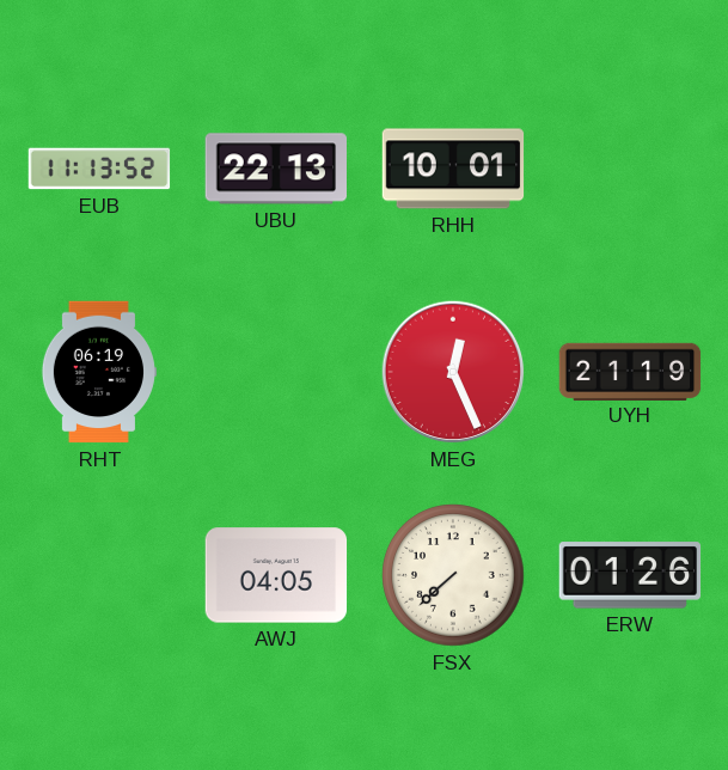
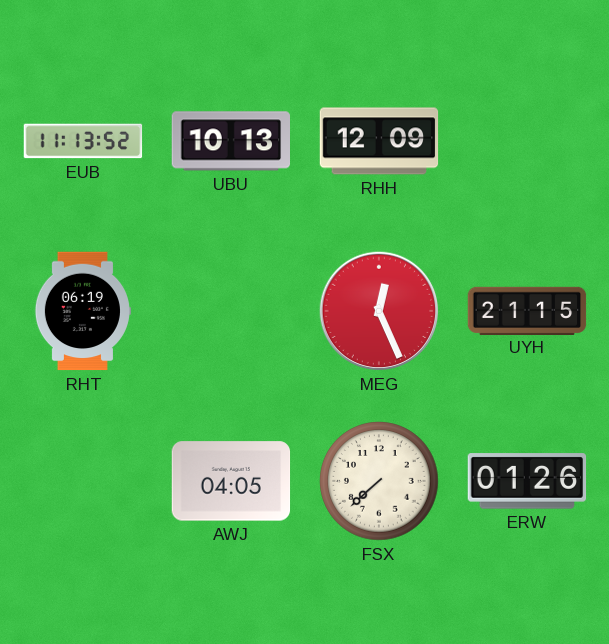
UBU: 22:13 -> 10:13
RHH: 10:01 -> 12:09
UYH: 21:19 -> 21:15
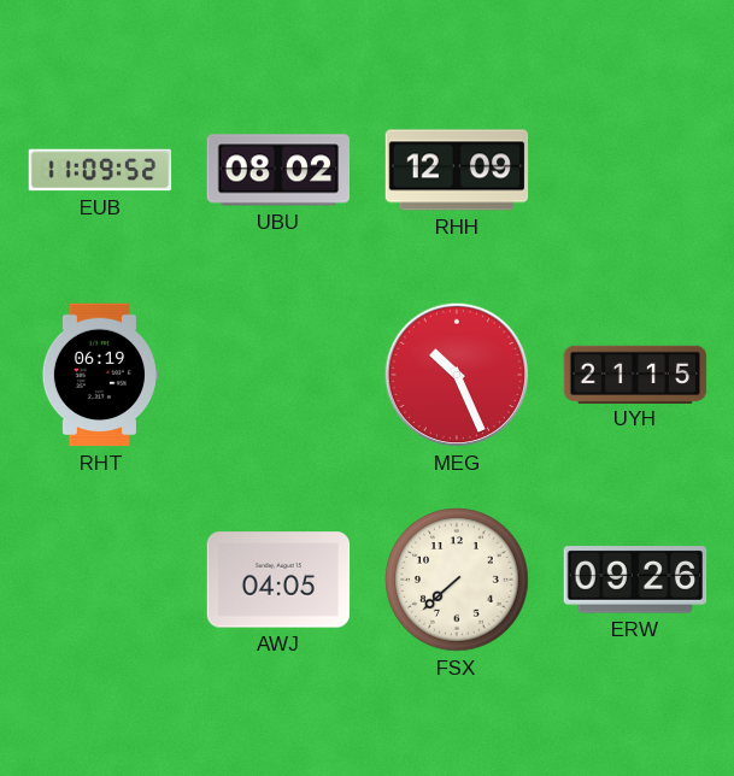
EUB: 11:13 -> 11:09
UBU: 10:13 -> 08:02
MEG: 12:26 -> 10:26
ERW: 01:26 -> 09:26
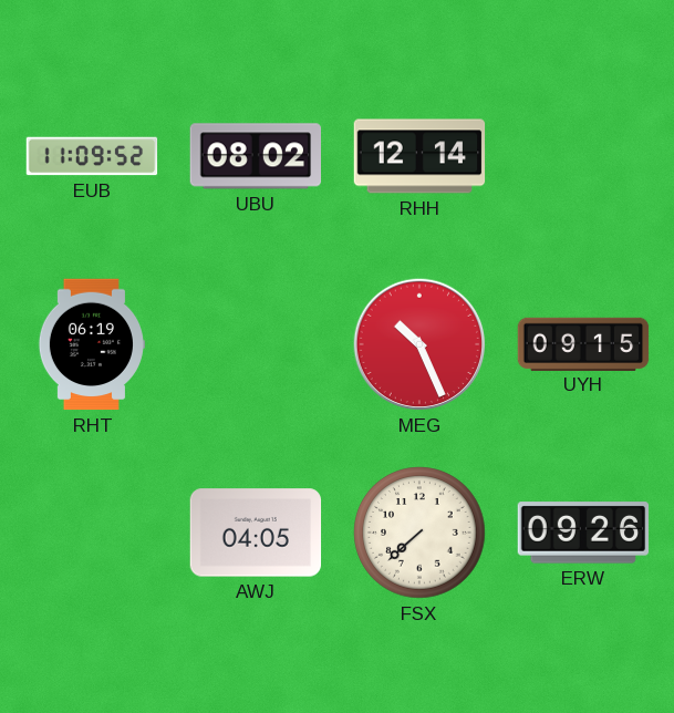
RHH: 12:09 -> 12:14
UYH: 21:15 -> 09:15
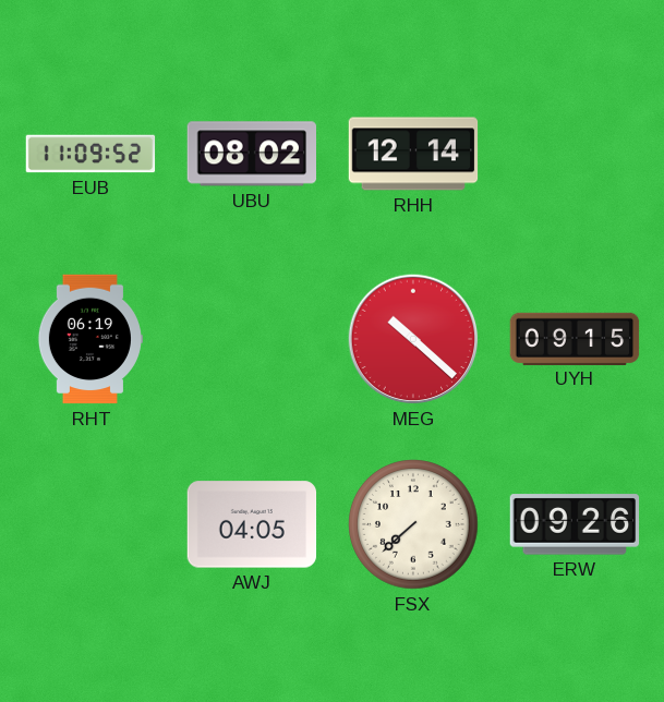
MEG: 10:26 -> 10:22
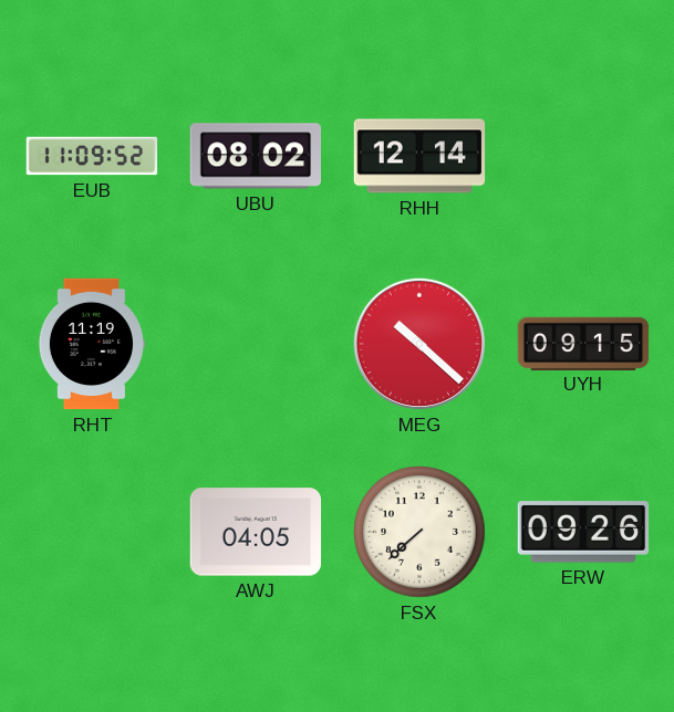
RHT: 06:19 -> 11:19
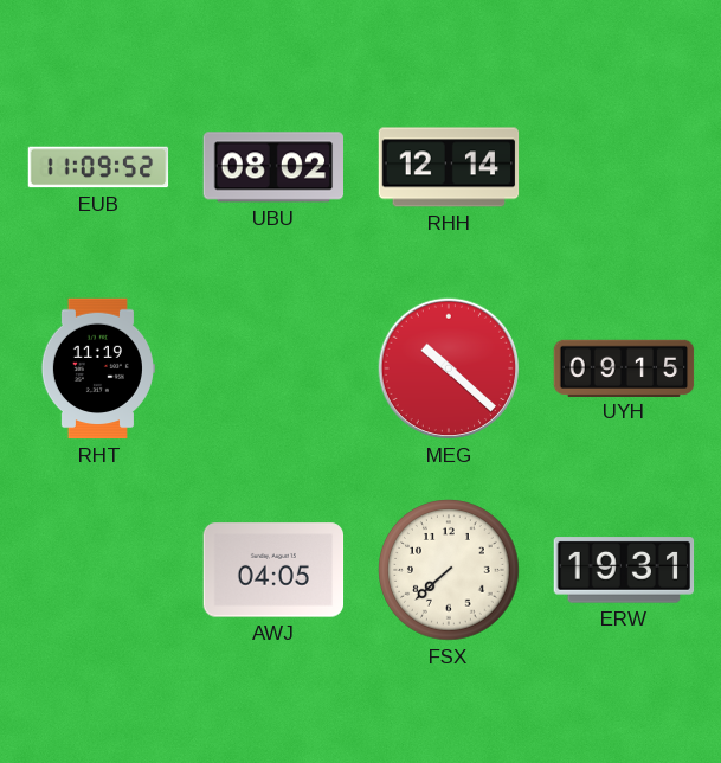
ERW: 09:26 -> 19:31
